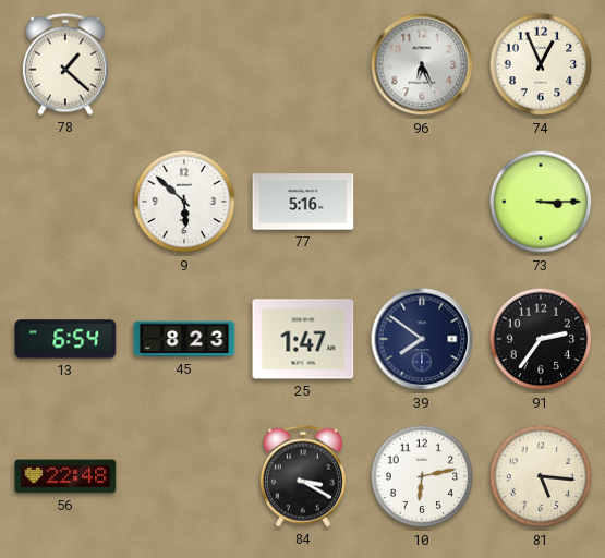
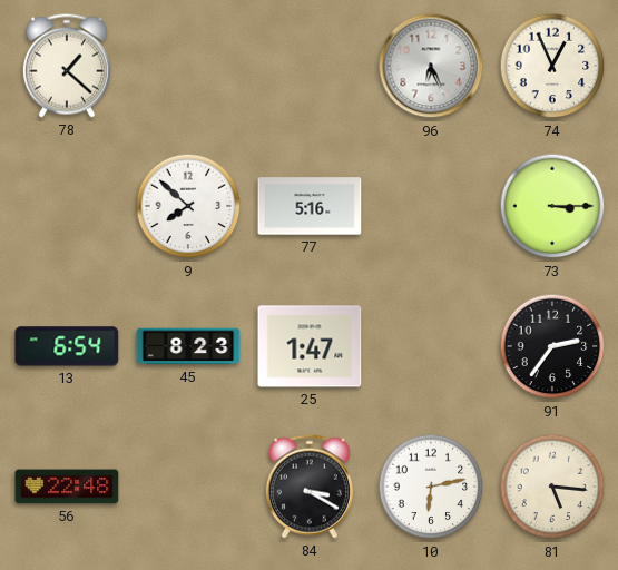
9: 5:52 -> 7:52
39: 7:51 -> none
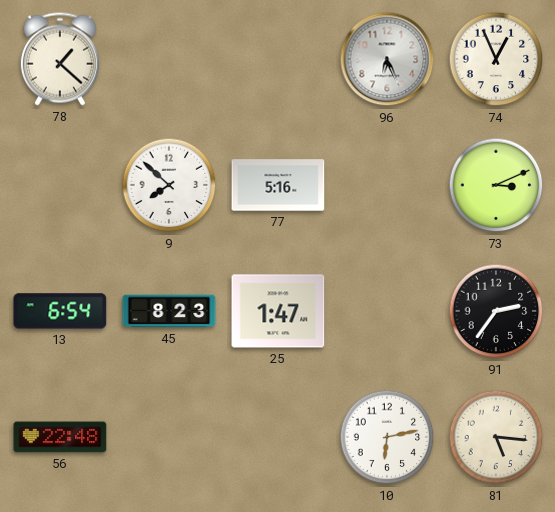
73: 3:15 -> 3:11
84: 3:20 -> none
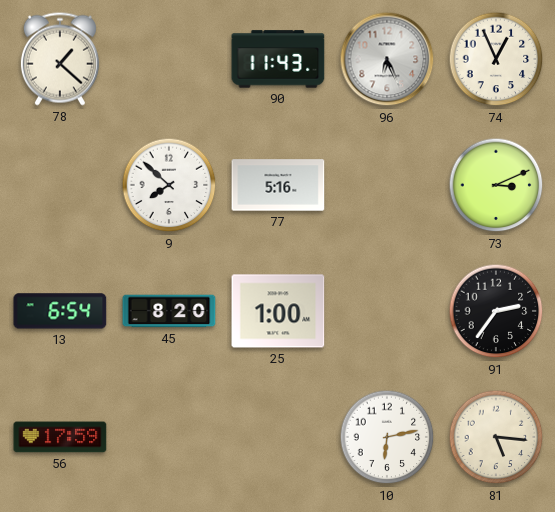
90: none -> 11:43
45: 8:23 -> 8:20
25: 1:47 -> 1:00
56: 22:48 -> 17:59
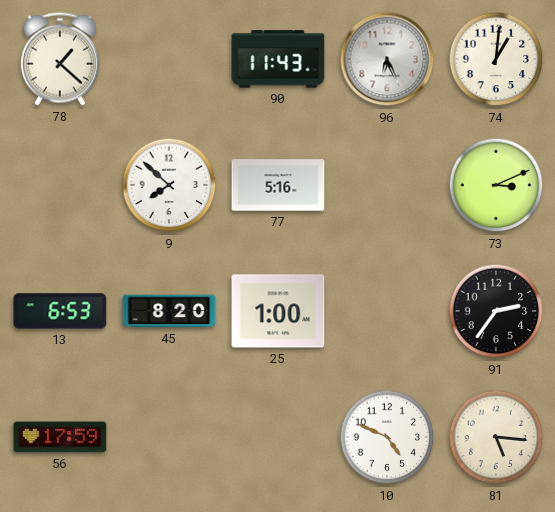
74: 12:56 -> 1:01
13: 6:54 -> 6:53
10: 6:13 -> 4:49
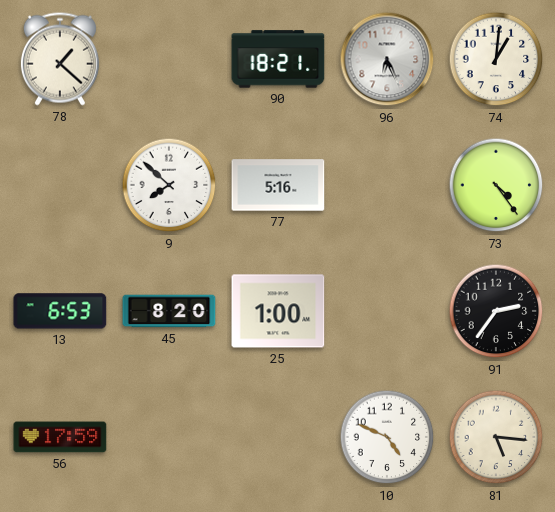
90: 11:43 -> 18:21
73: 3:11 -> 4:24
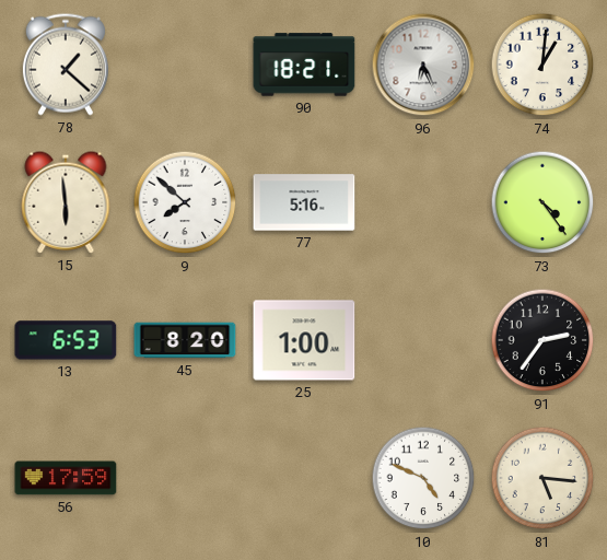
15: none -> 5:59
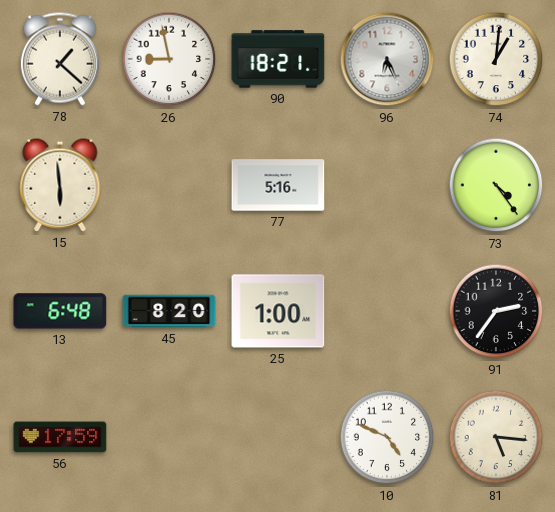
26: none -> 8:58
9: 7:52 -> none
13: 6:53 -> 6:48
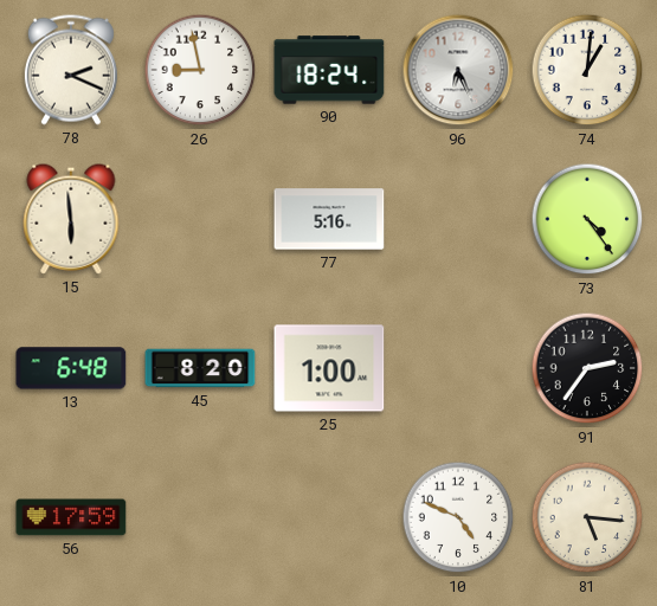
78: 1:22 -> 2:19
90: 18:21 -> 18:24
